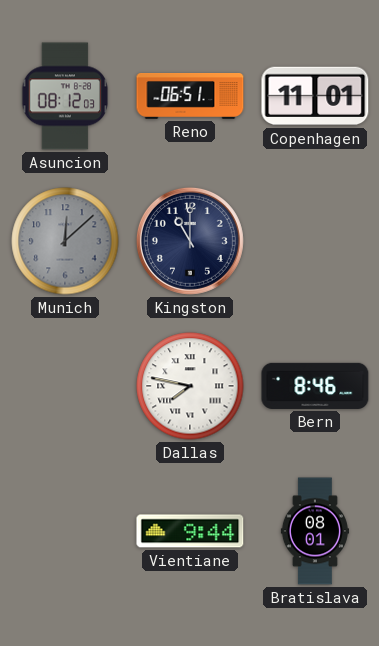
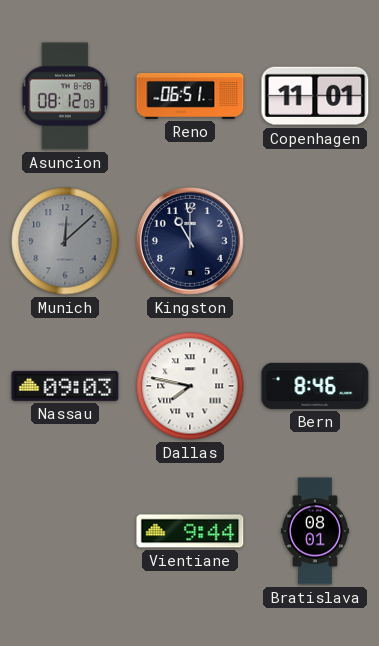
Nassau: none -> 09:03
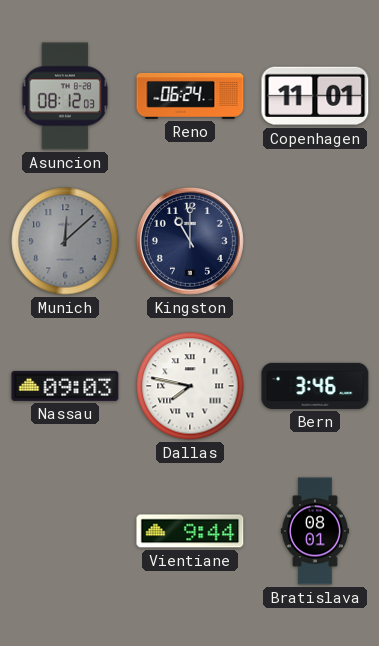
Reno: 06:51 -> 06:24
Bern: 8:46 -> 3:46
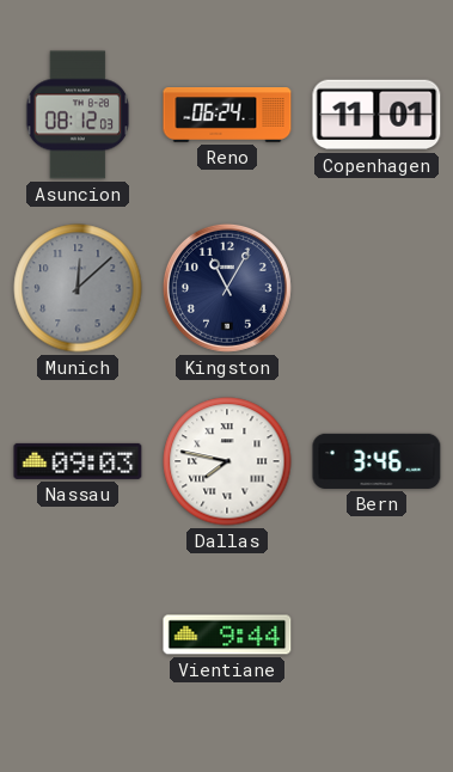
Kingston: 11:00 -> 11:05
Bratislava: 08:01 -> none
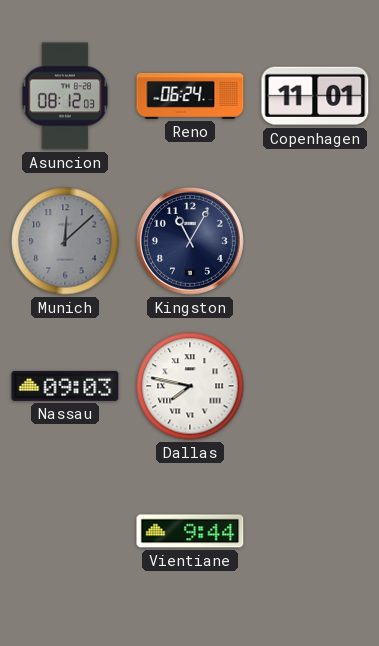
Bern: 3:46 -> none
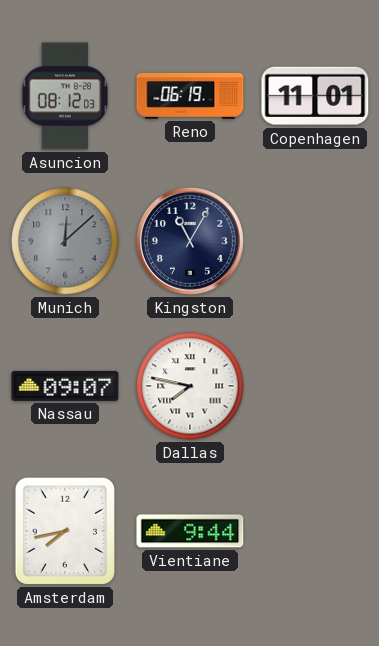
Reno: 06:24 -> 06:19
Nassau: 09:03 -> 09:07
Amsterdam: none -> 7:43
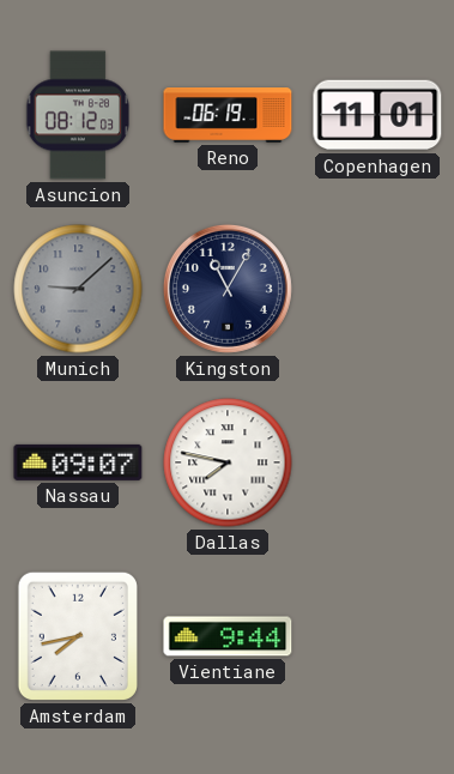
Munich: 12:08 -> 9:08
